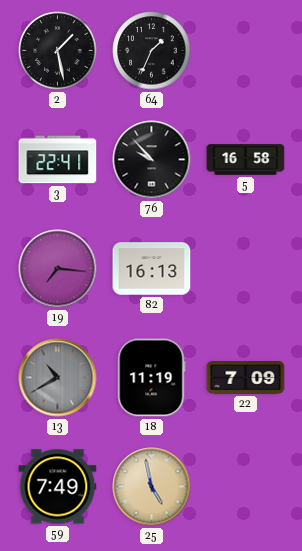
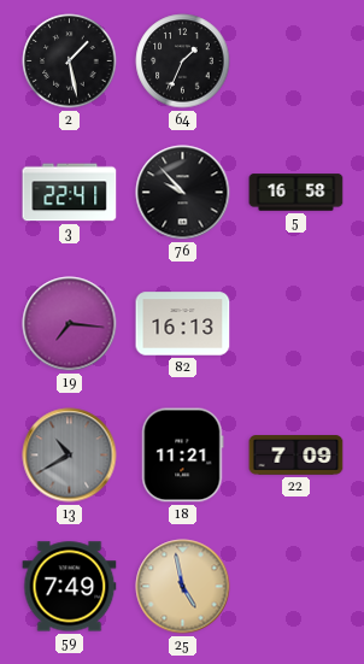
18: 11:19 -> 11:21
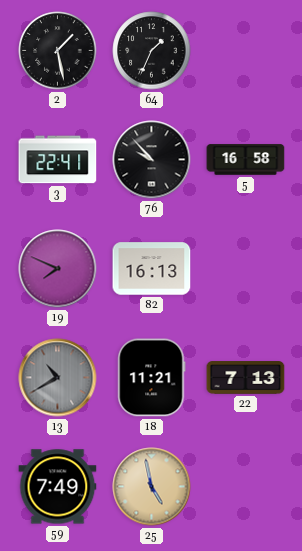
19: 7:16 -> 7:49
22: 7:09 -> 7:13
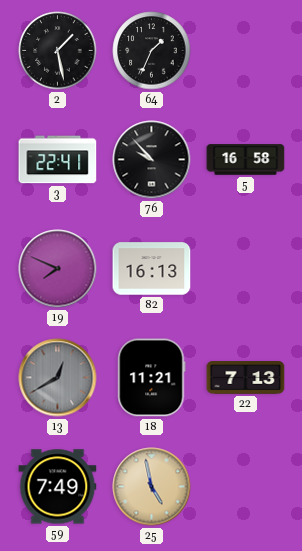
13: 10:40 -> 12:40
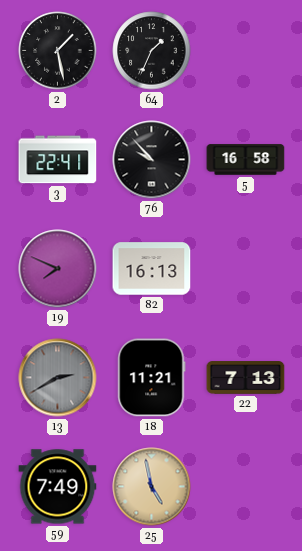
13: 12:40 -> 2:40
